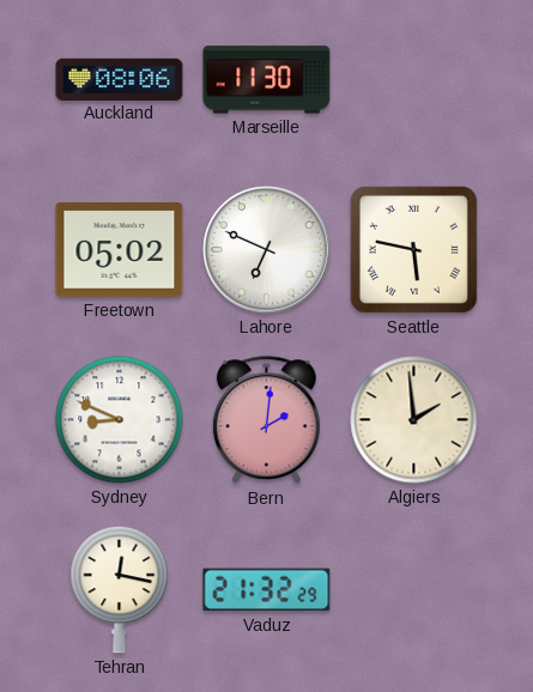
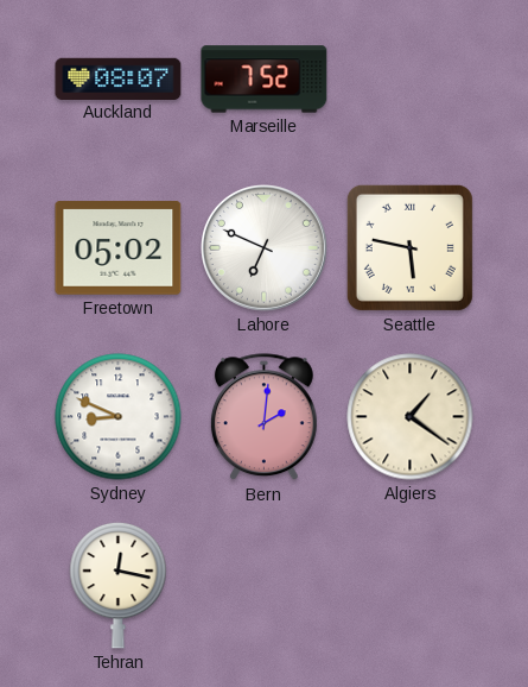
Auckland: 08:06 -> 08:07
Marseille: 11:30 -> 7:52
Algiers: 1:59 -> 1:21
Vaduz: 21:32 -> none
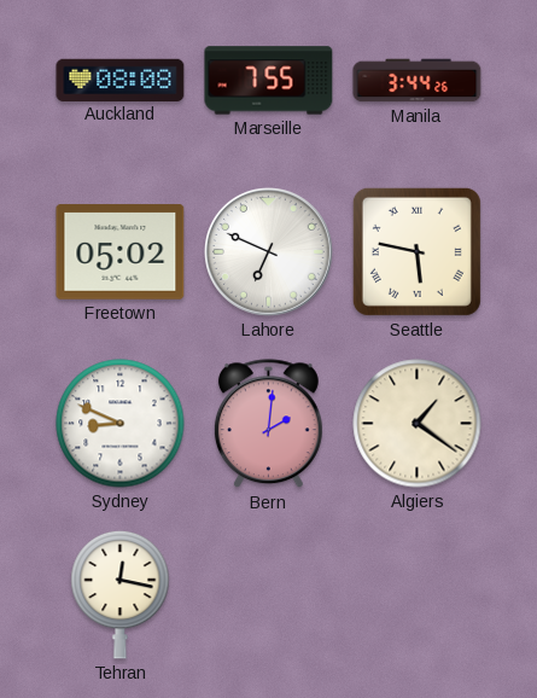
Auckland: 08:07 -> 08:08
Marseille: 7:52 -> 7:55
Manila: none -> 3:44
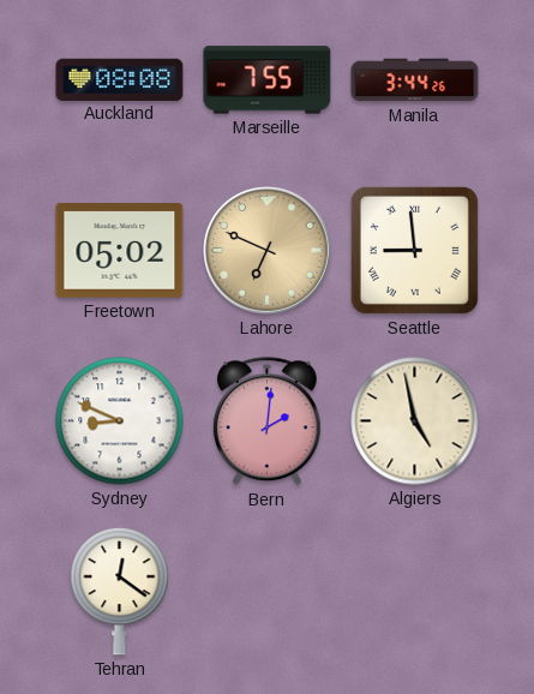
Lahore dial: white -> champagne
Seattle: 5:47 -> 8:59
Algiers: 1:21 -> 4:58
Tehran: 12:17 -> 12:21
